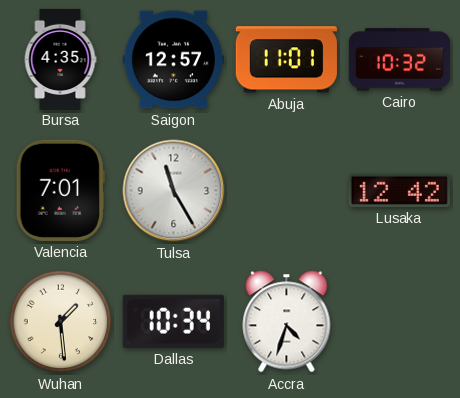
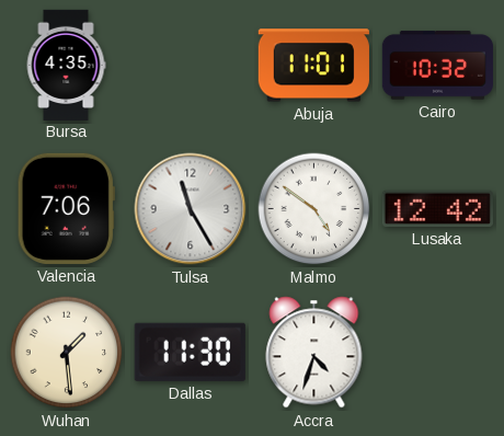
Saigon: 12:57 -> none
Valencia: 7:01 -> 7:06
Malmo: none -> 4:51
Dallas: 10:34 -> 11:30
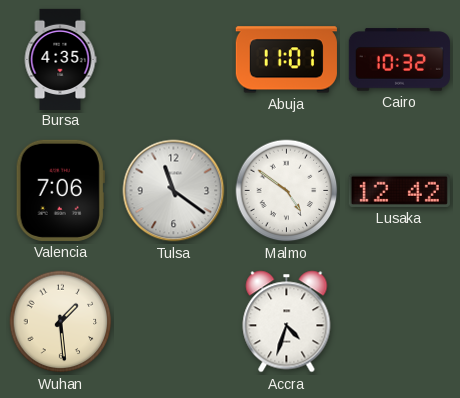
Tulsa: 11:25 -> 11:21
Dallas: 11:30 -> none
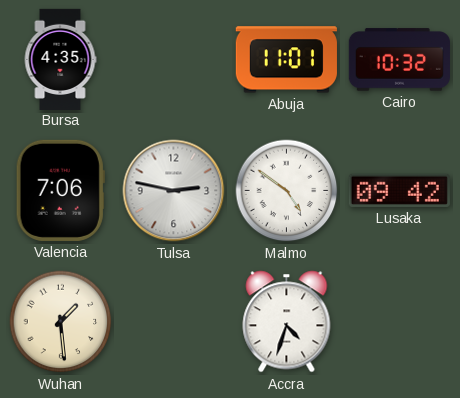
Tulsa: 11:21 -> 2:47
Lusaka: 12:42 -> 09:42
